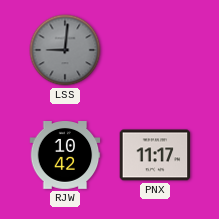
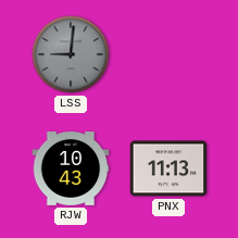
RJW: 10:42 -> 10:43
PNX: 11:17 -> 11:13
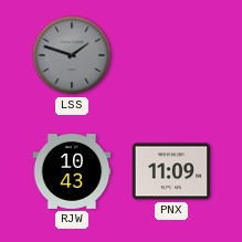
LSS: 9:01 -> 1:48
PNX: 11:13 -> 11:09
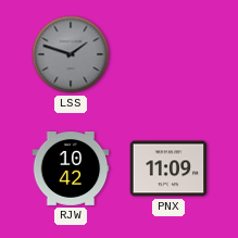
RJW: 10:43 -> 10:42
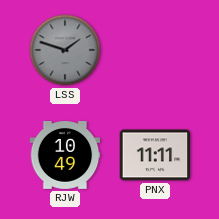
RJW: 10:42 -> 10:49
PNX: 11:09 -> 11:11
